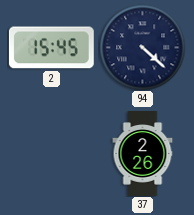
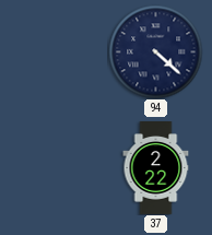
2: 15:45 -> none
37: 2:26 -> 2:22
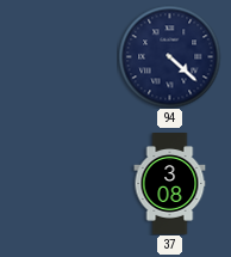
37: 2:22 -> 3:08
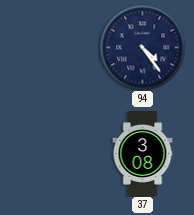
94: 4:22 -> 4:24
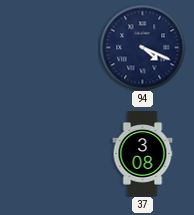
94: 4:24 -> 4:19
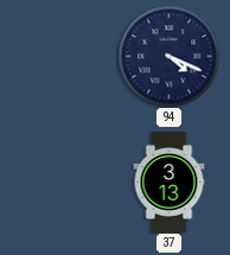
37: 3:08 -> 3:13
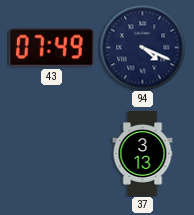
43: none -> 07:49
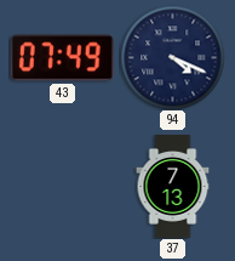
37: 3:13 -> 7:13
